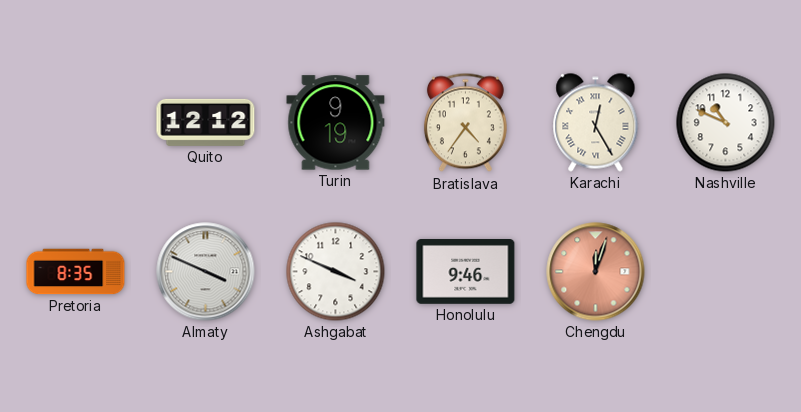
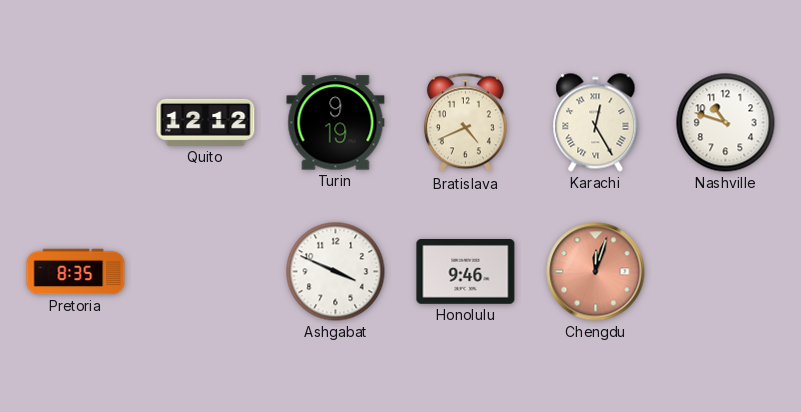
Bratislava: 4:36 -> 4:41
Nashville: 10:49 -> 10:48
Almaty: 3:49 -> none
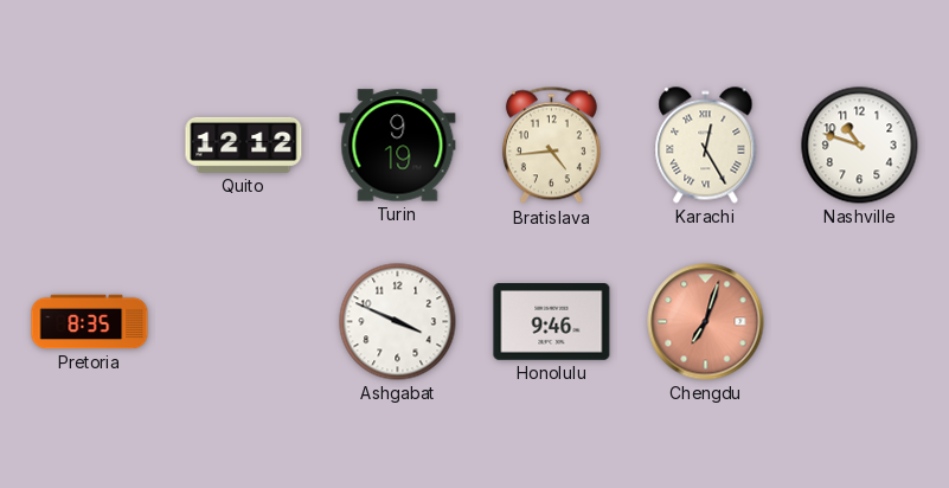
Bratislava: 4:41 -> 4:44
Chengdu: 12:03 -> 7:03
